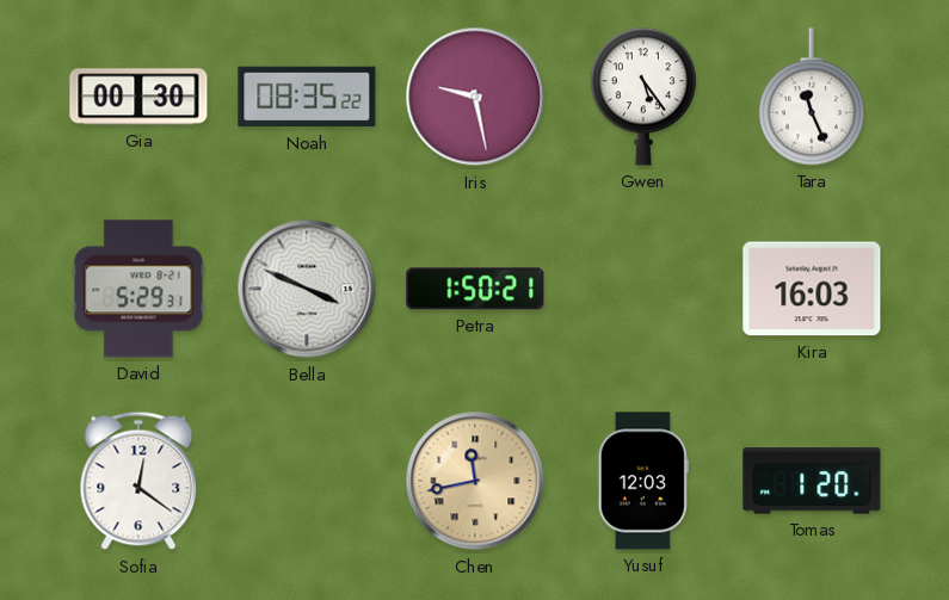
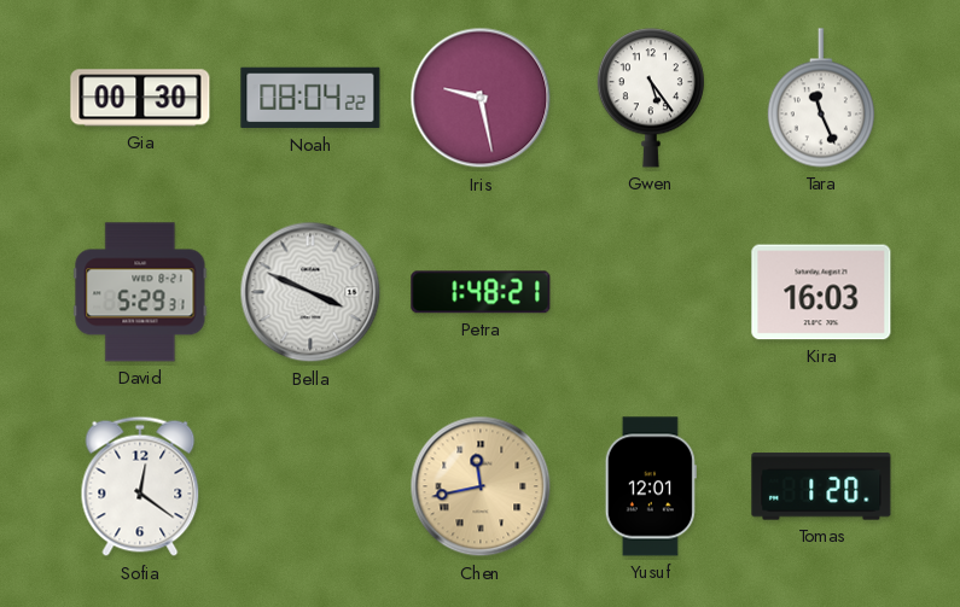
Noah: 08:35 -> 08:04
Petra: 1:50 -> 1:48
Yusuf: 12:03 -> 12:01
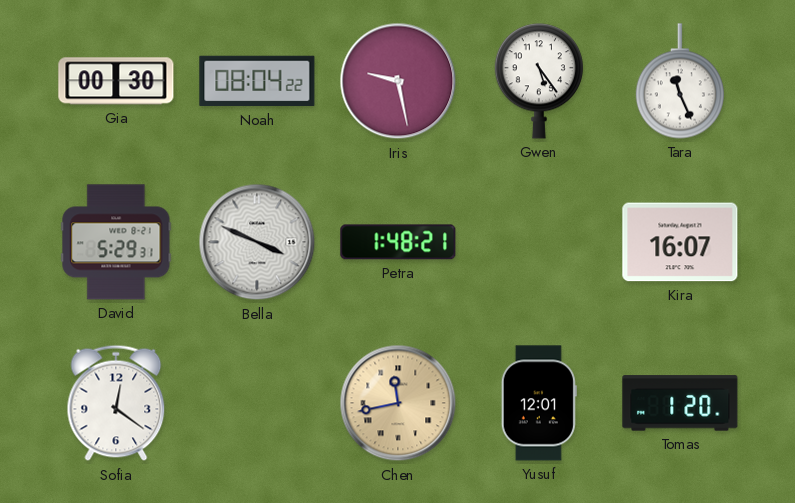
Kira: 16:03 -> 16:07
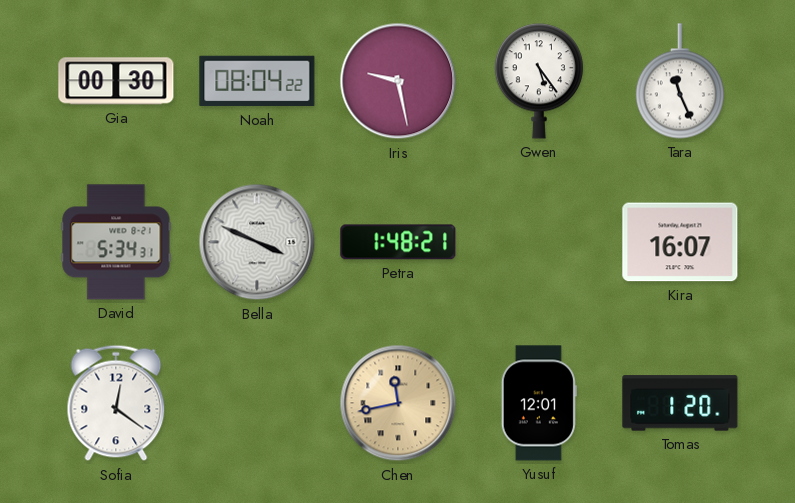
David: 5:29 -> 5:34
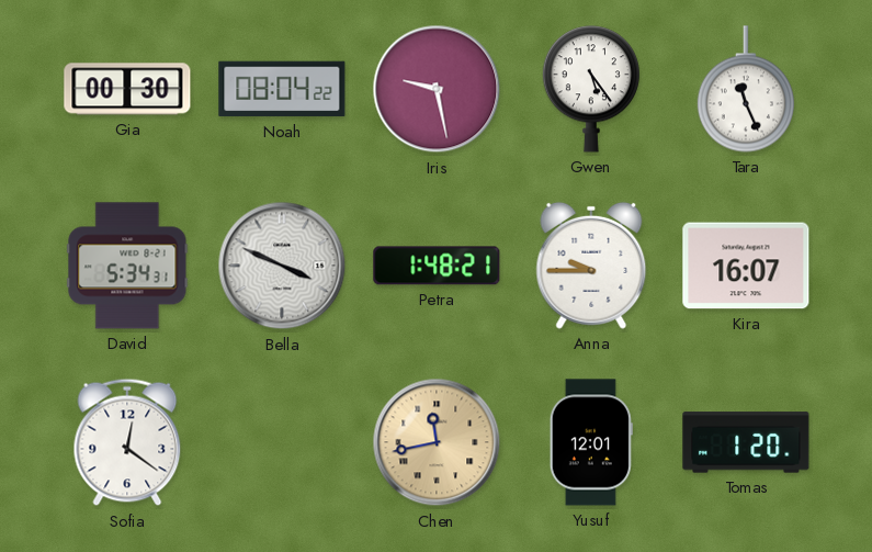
Anna: none -> 9:45
